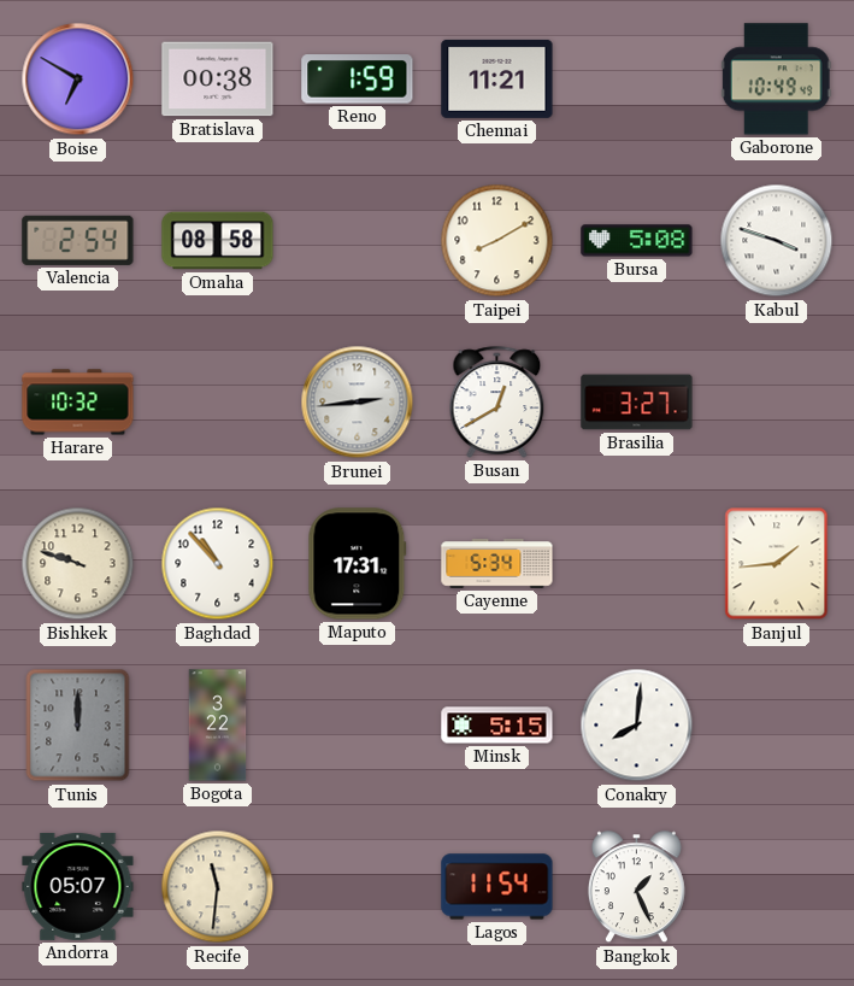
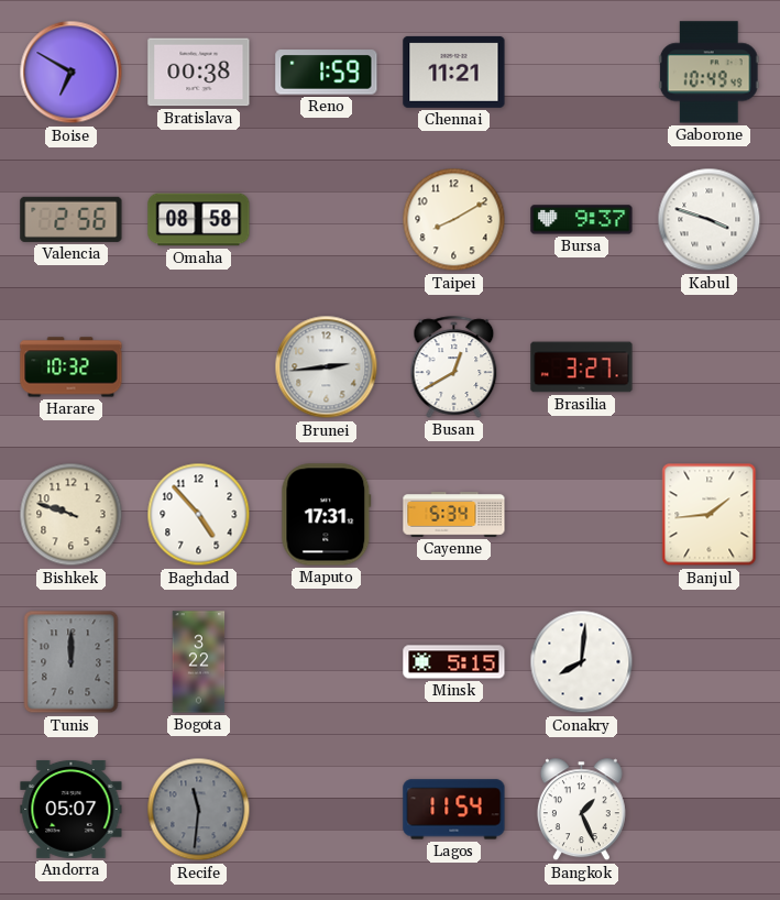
Valencia: 2:54 -> 2:56
Bursa: 5:08 -> 9:37
Baghdad: 10:53 -> 4:53
Recife dial: cream -> grey
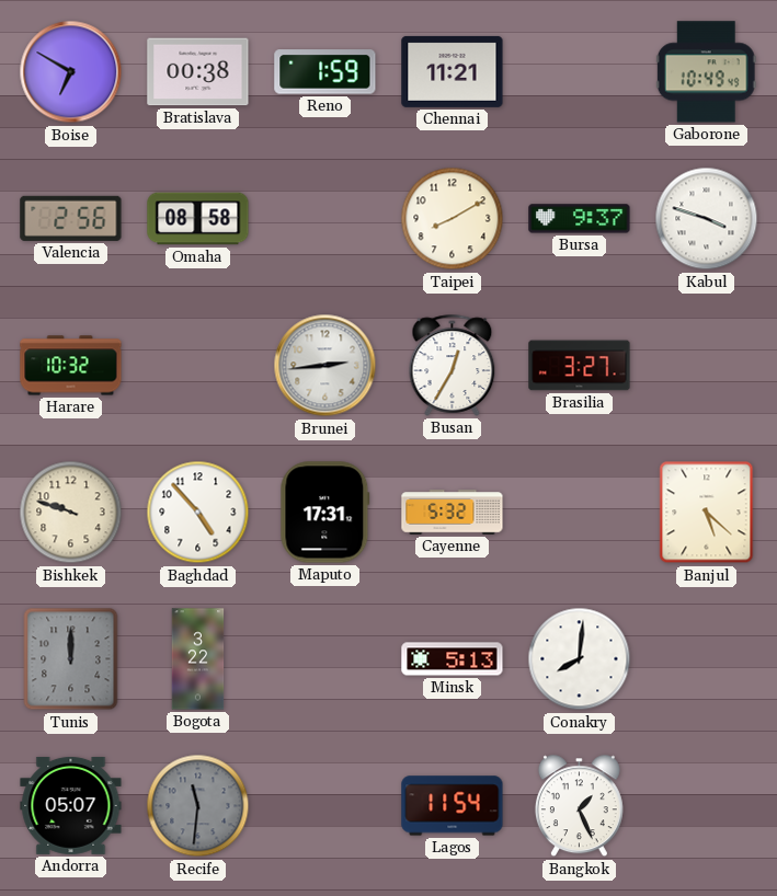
Busan: 12:40 -> 12:35
Cayenne: 5:34 -> 5:32
Banjul: 1:44 -> 5:22
Minsk: 5:15 -> 5:13
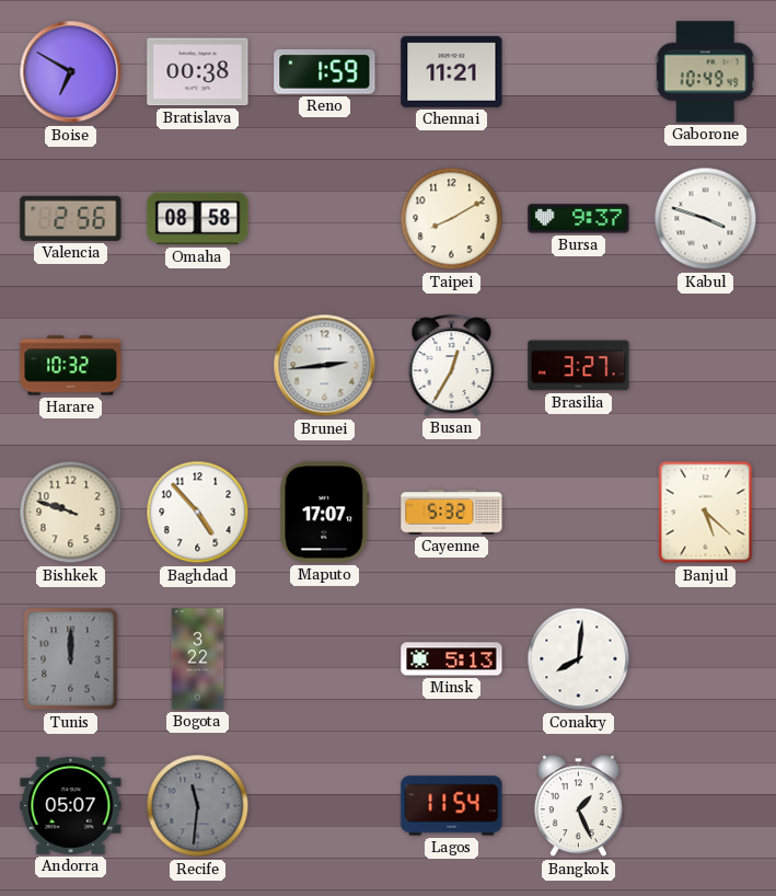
Maputo: 17:31 -> 17:07
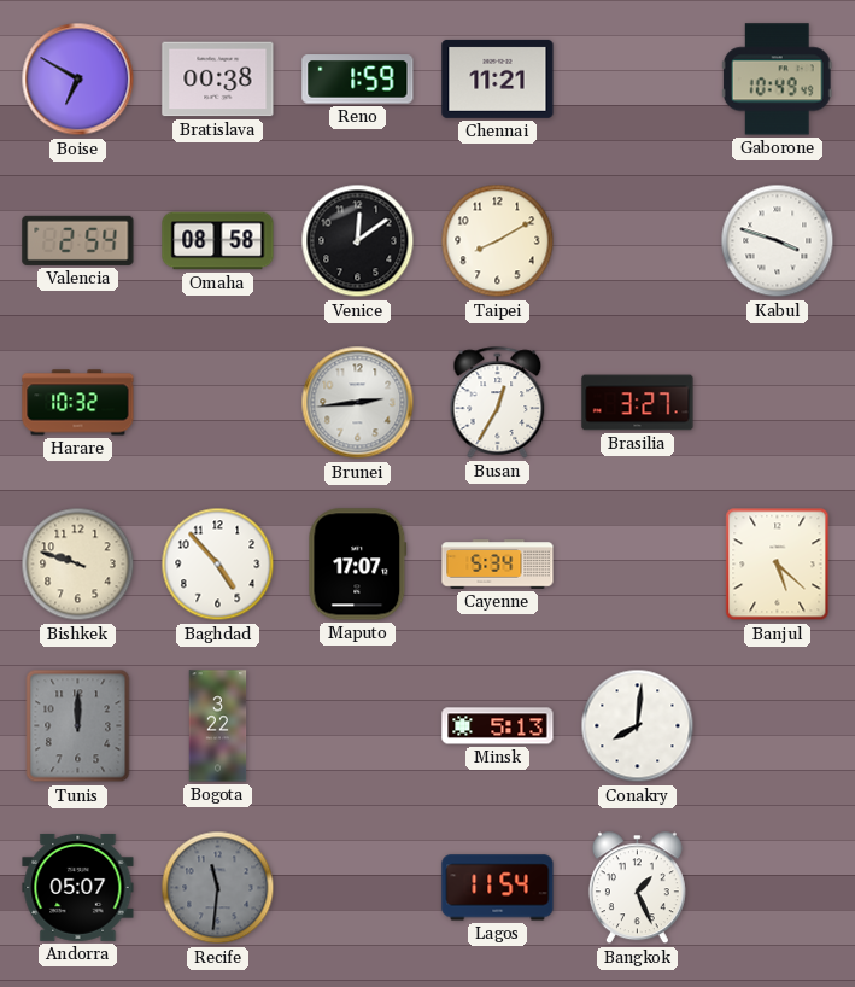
Valencia: 2:56 -> 2:54
Venice: none -> 12:09
Bursa: 9:37 -> none
Cayenne: 5:32 -> 5:34
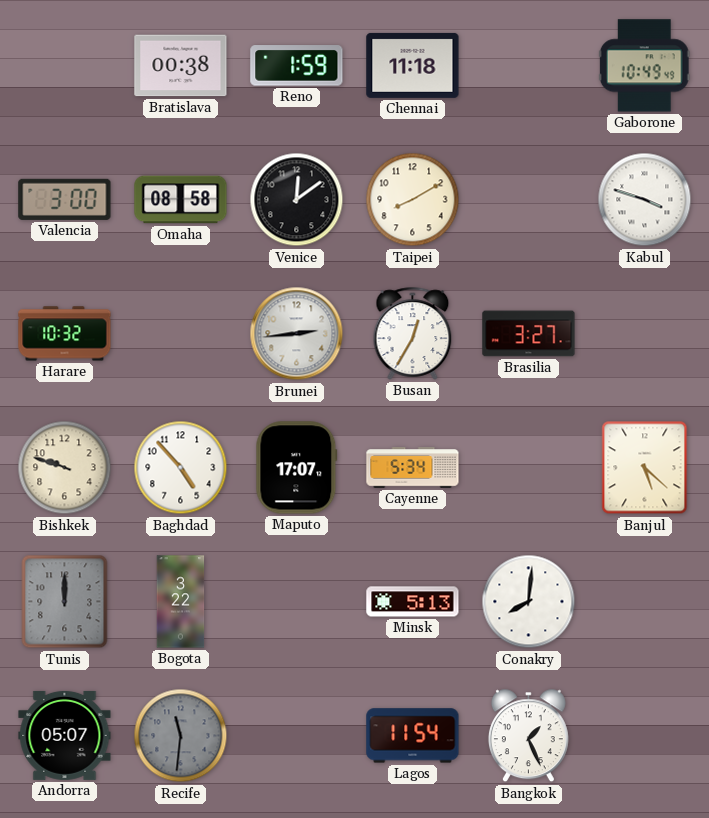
Boise: 6:50 -> none
Chennai: 11:21 -> 11:18
Valencia: 2:54 -> 3:00
